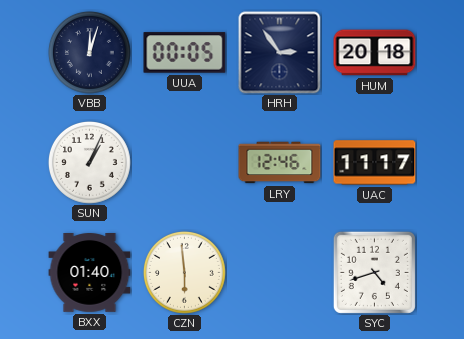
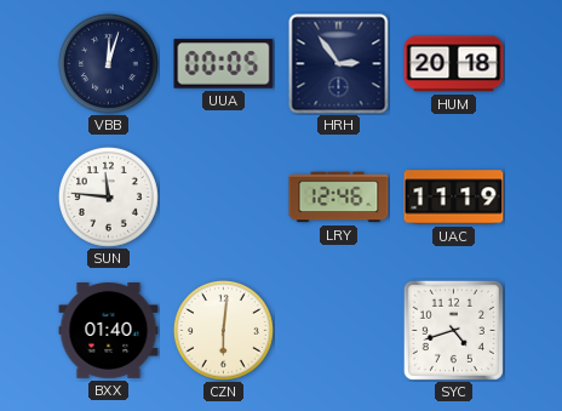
SUN: 1:04 -> 11:46
UAC: 11:17 -> 11:19
CZN: 5:59 -> 6:01
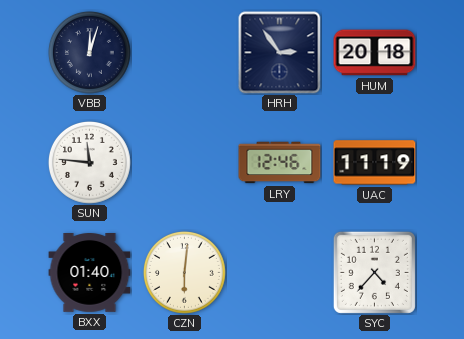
UUA: 00:05 -> none
SYC: 4:42 -> 4:37
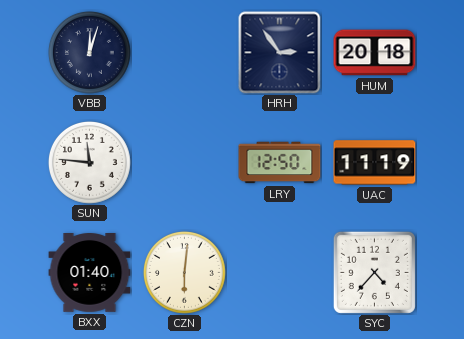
LRY: 12:46 -> 12:50
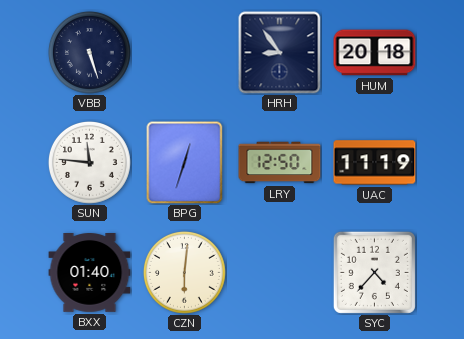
VBB: 12:03 -> 5:27
HRH: 2:54 -> 8:54
BPG: none -> 12:33
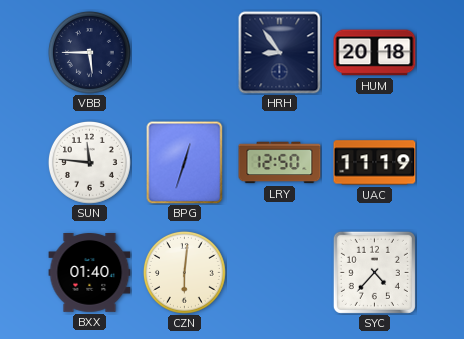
VBB: 5:27 -> 5:45
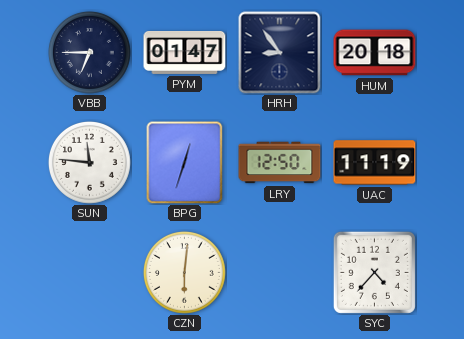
VBB: 5:45 -> 6:45
PYM: none -> 01:47
BXX: 01:40 -> none
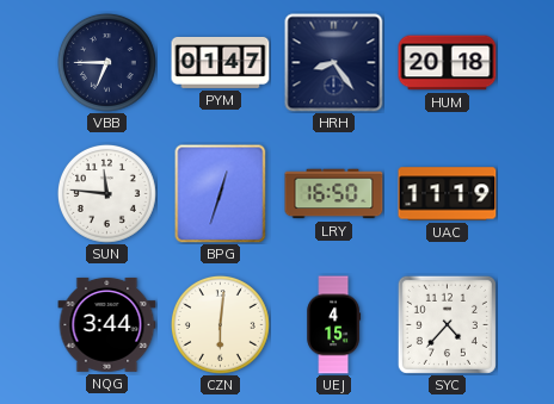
HRH: 8:54 -> 8:24
LRY: 12:50 -> 16:50
NQG: none -> 3:44
UEJ: none -> 4:15
